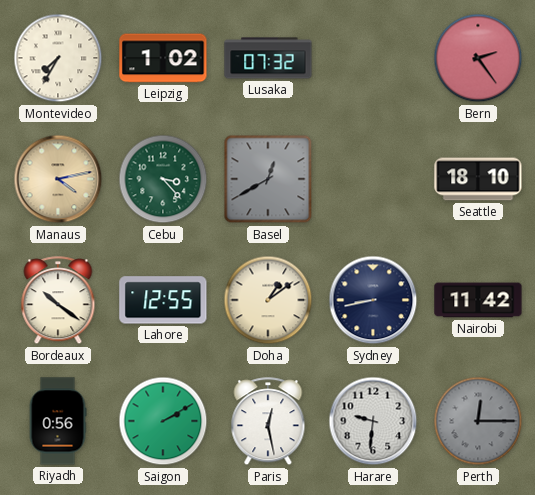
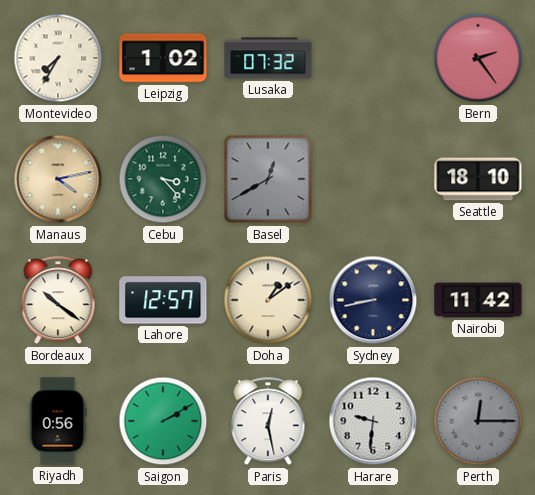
Lahore: 12:55 -> 12:57
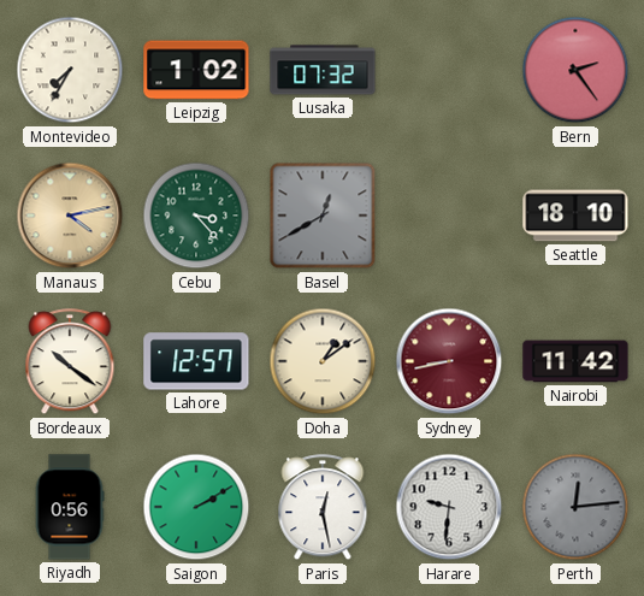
Sydney dial: navy -> burgundy
Perth: 12:15 -> 12:14
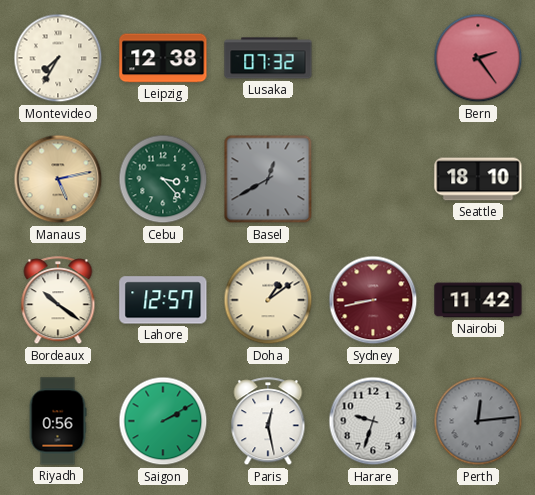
Leipzig: 1:02 -> 12:38
Manaus: 4:13 -> 5:13
Harare: 9:31 -> 9:33
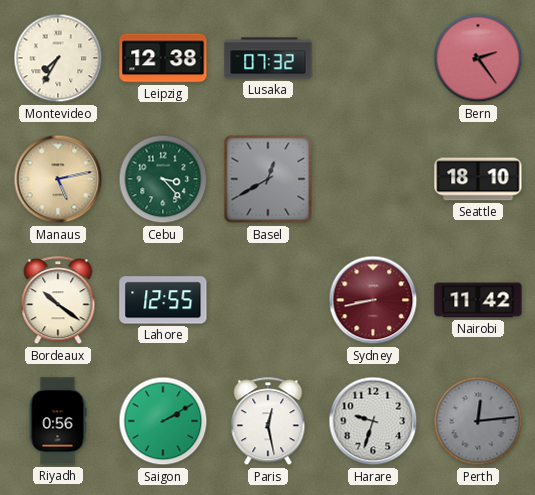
Lahore: 12:57 -> 12:55
Doha: 1:09 -> none
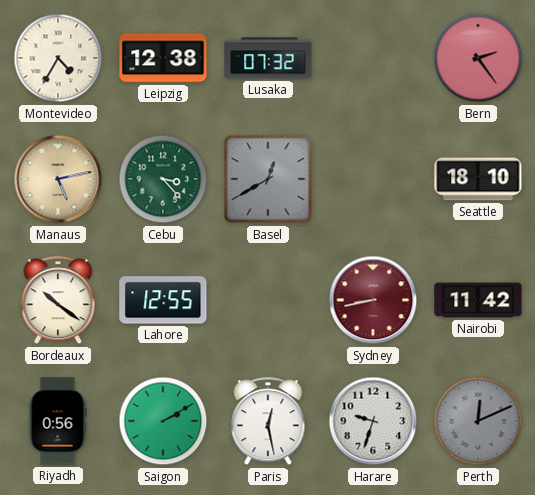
Montevideo: 7:35 -> 4:35
Perth: 12:14 -> 12:11
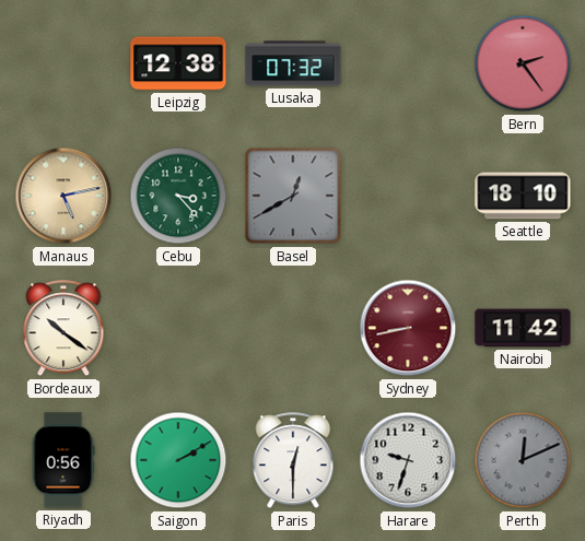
Montevideo: 4:35 -> none
Lahore: 12:55 -> none
Paris: 12:28 -> 12:30
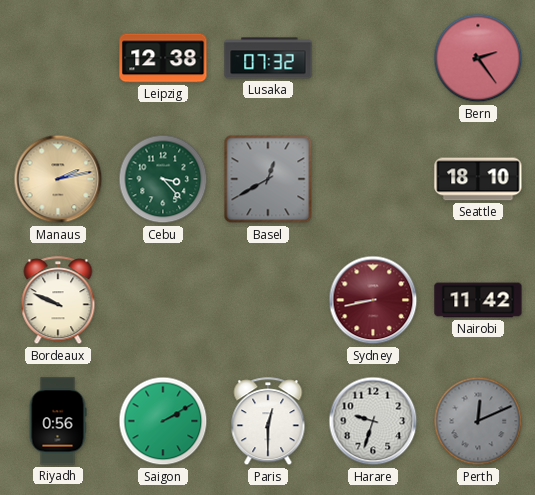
Manaus: 5:13 -> 2:13
Bordeaux: 10:21 -> 9:49
